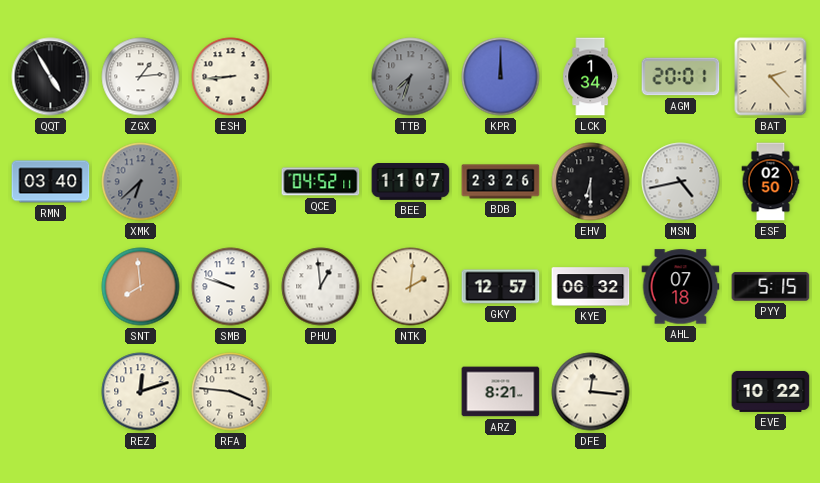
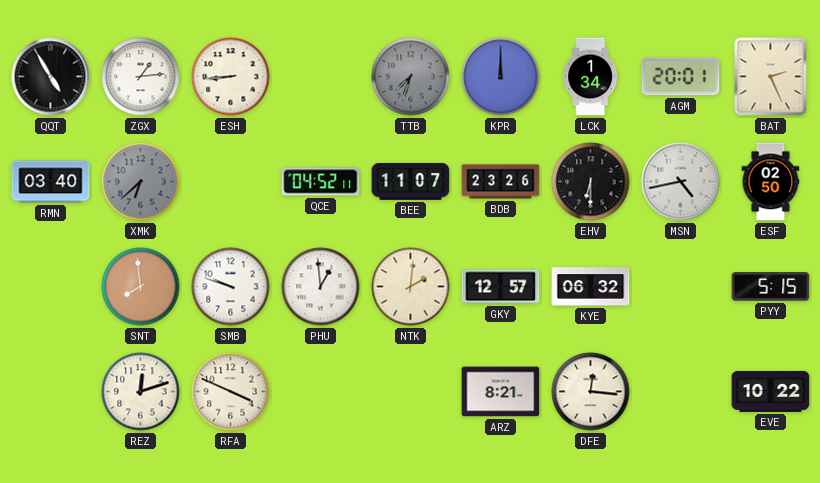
BAT: 2:23 -> 2:26
AHL: 07:18 -> none
RFA: 3:46 -> 3:49
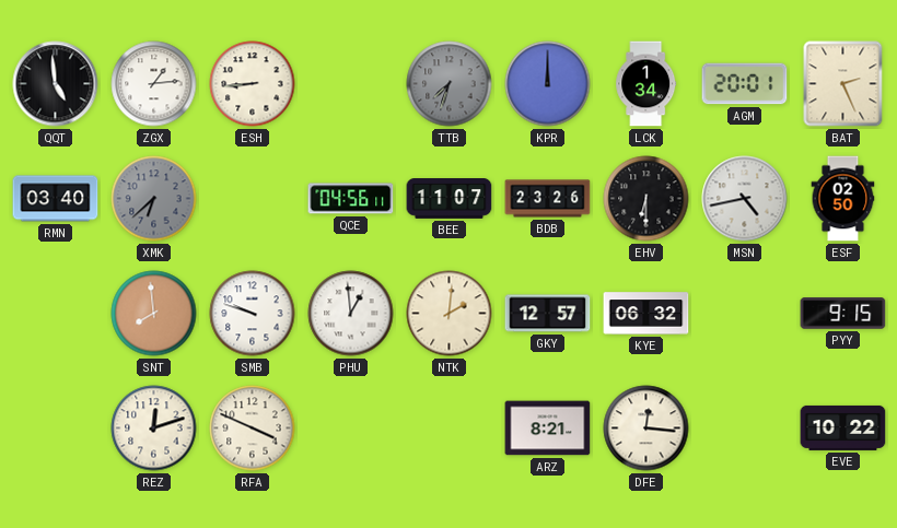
QQT: 4:55 -> 4:59
QCE: 04:52 -> 04:56
PYY: 5:15 -> 9:15
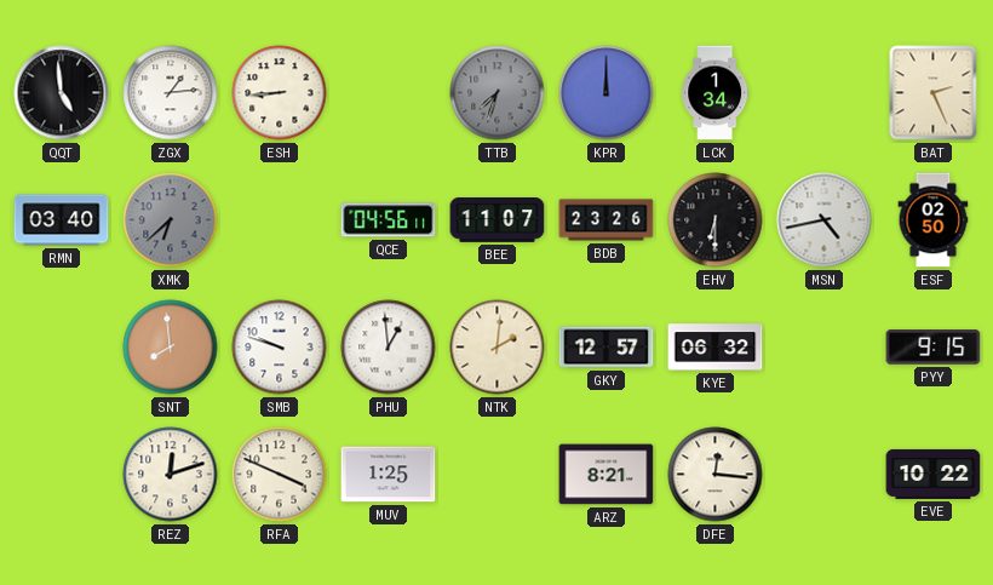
AGM: 20:01 -> none
MUV: none -> 1:25
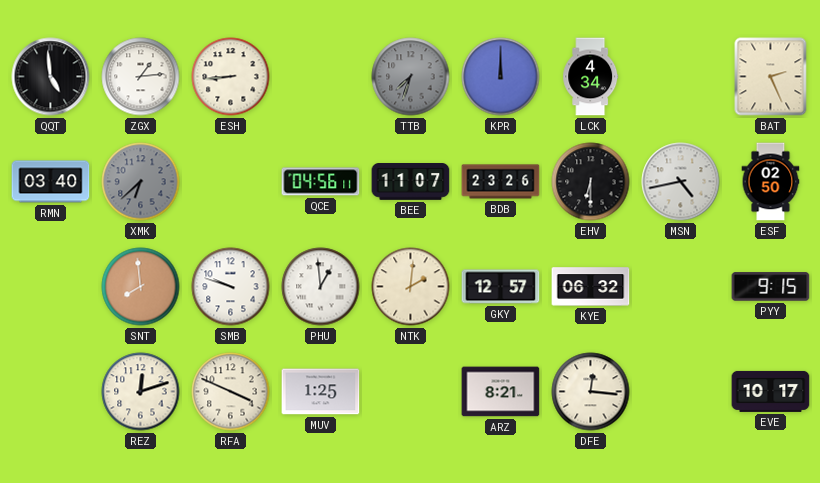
LCK: 1:34 -> 4:34
EVE: 10:22 -> 10:17
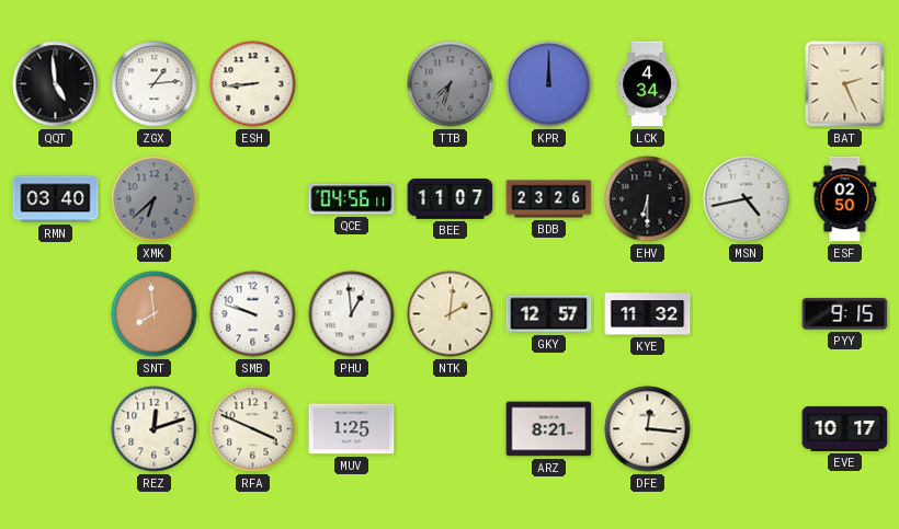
KYE: 06:32 -> 11:32
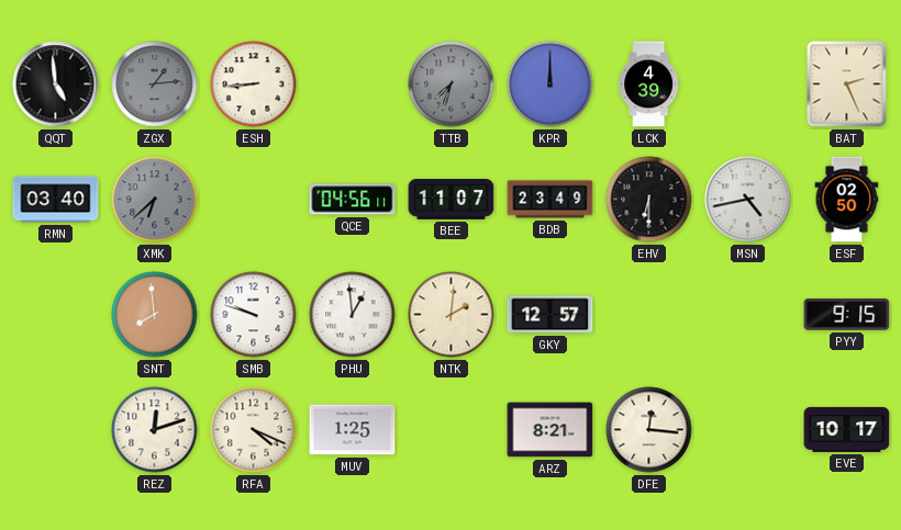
ZGX dial: white -> grey
LCK: 4:34 -> 4:39
BDB: 23:26 -> 23:49
KYE: 11:32 -> none
RFA: 3:49 -> 4:19
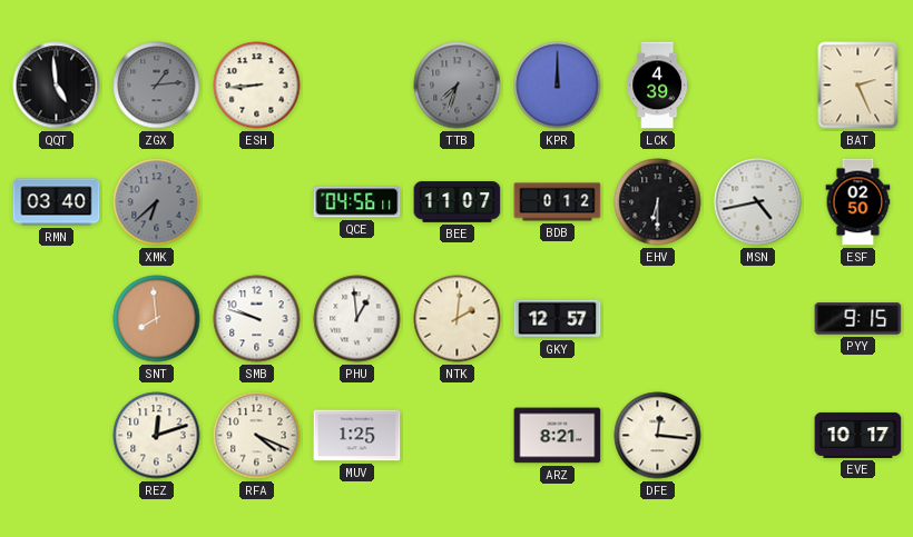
BDB: 23:49 -> 0:12
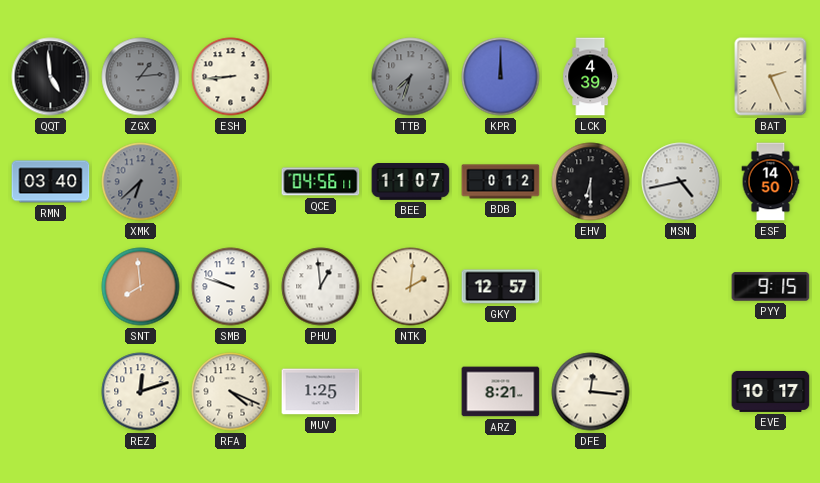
ESF: 02:50 -> 14:50
